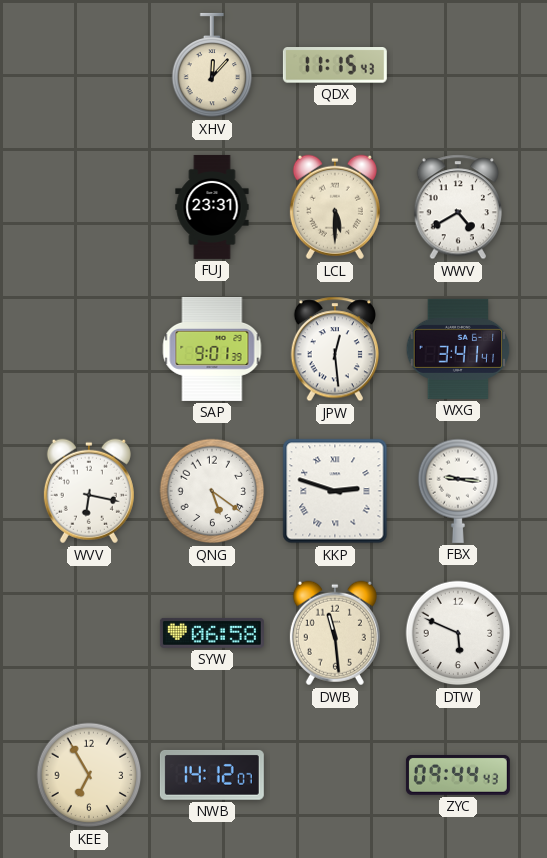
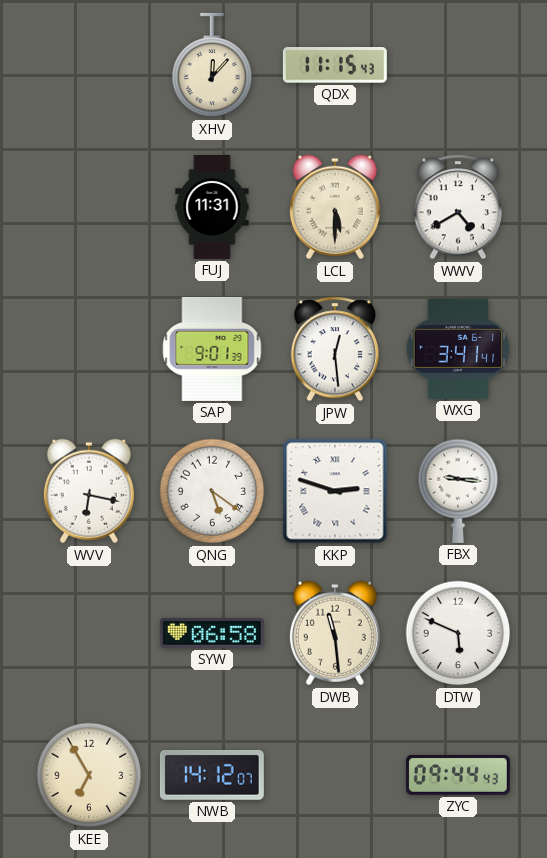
FUJ: 23:31 -> 11:31
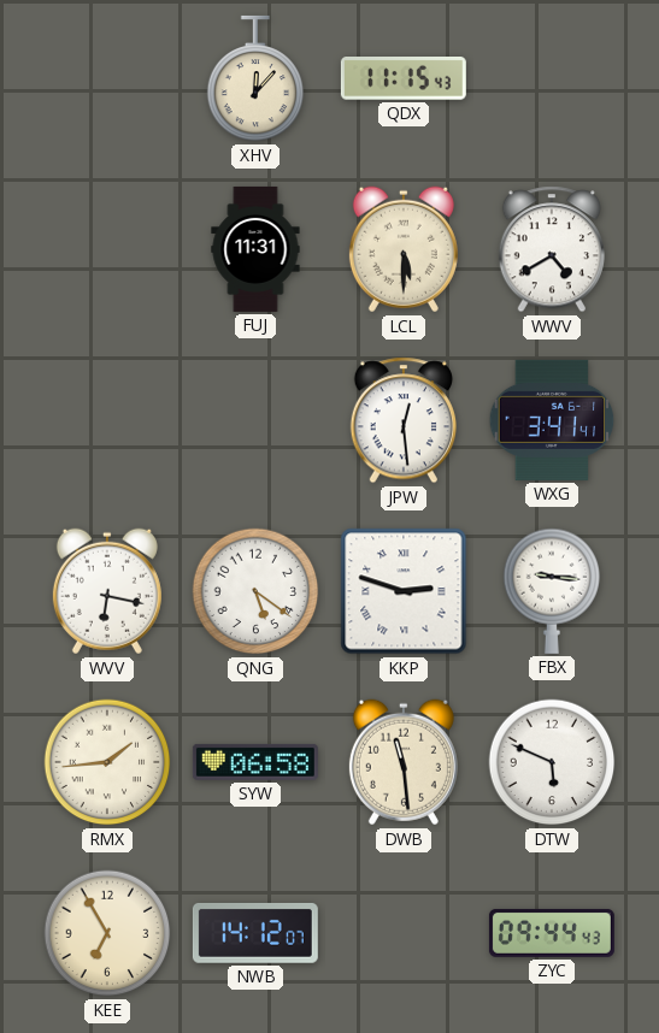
SAP: 9:01 -> none
RMX: none -> 1:44
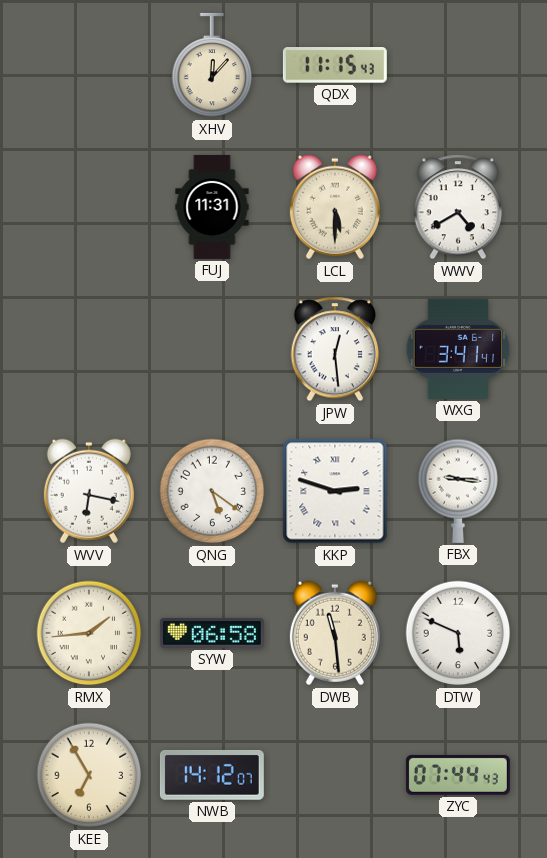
ZYC: 09:44 -> 07:44
